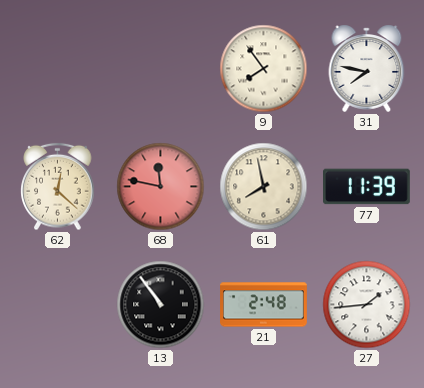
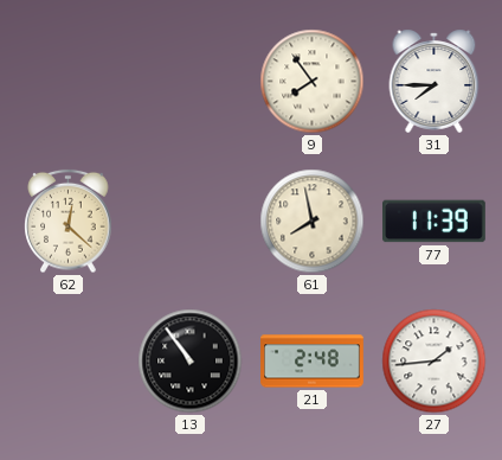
31: 7:47 -> 7:45
68: 11:47 -> none
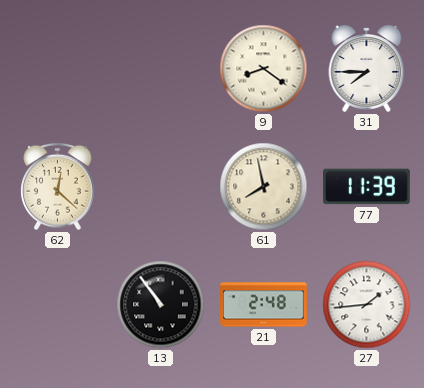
9: 7:54 -> 8:21
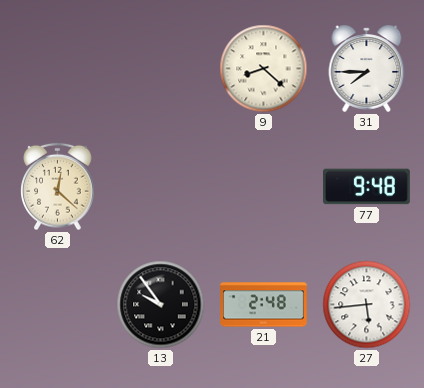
9: 8:21 -> 8:22
61: 7:58 -> none
77: 11:39 -> 9:48
13: 10:54 -> 9:54
27: 1:44 -> 5:44
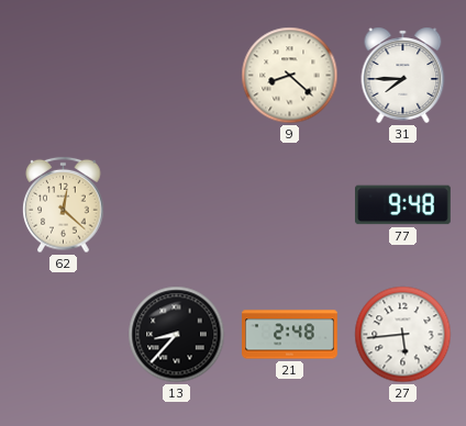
13: 9:54 -> 8:37
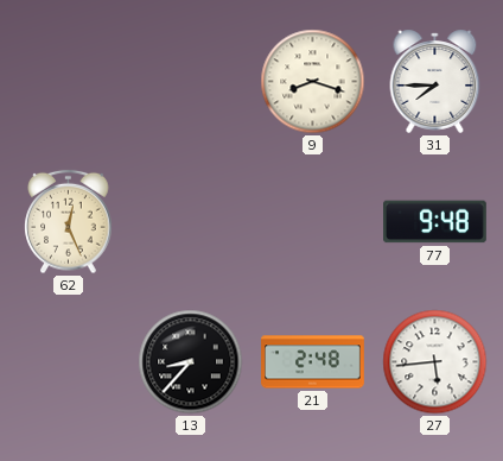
9: 8:22 -> 8:18
62: 12:22 -> 12:26
